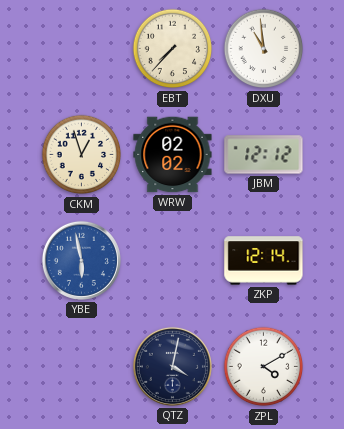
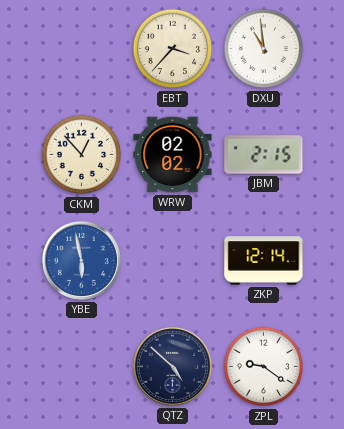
EBT: 7:37 -> 3:37
CKM: 12:57 -> 12:53
JBM: 12:12 -> 2:15
QTZ: 4:02 -> 4:52
ZPL: 4:10 -> 9:21
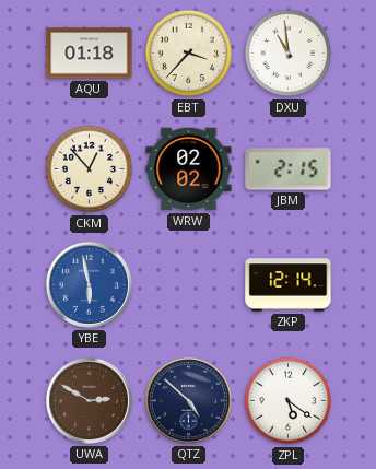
AQU: none -> 01:18
UWA: none -> 2:50
ZPL: 9:21 -> 5:21
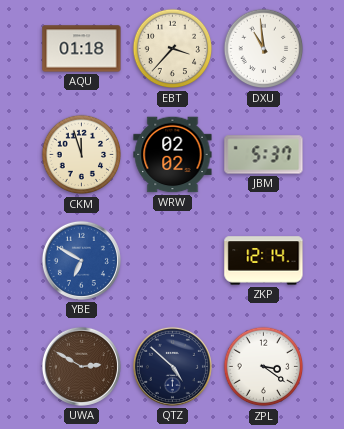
CKM: 12:53 -> 11:57
JBM: 2:15 -> 5:37
YBE: 5:58 -> 6:50
ZPL: 5:21 -> 3:21
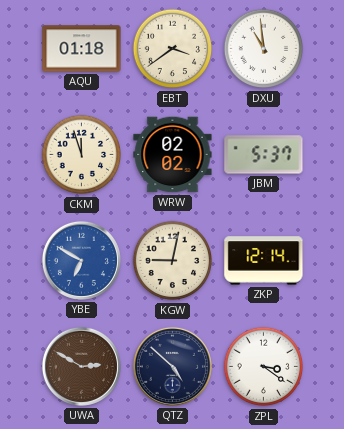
EBT: 3:37 -> 3:39
KGW: none -> 9:02
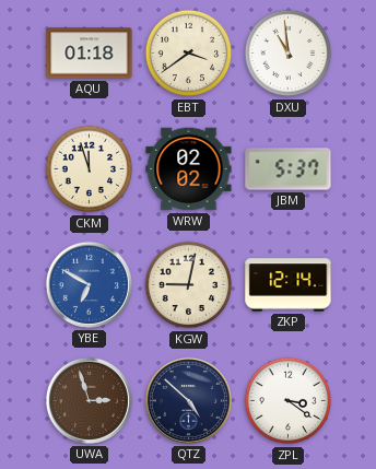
UWA: 2:50 -> 2:57
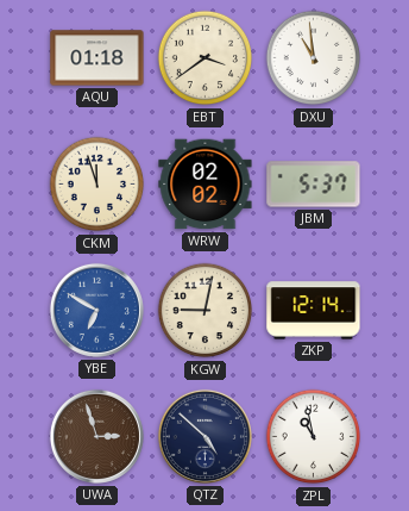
ZPL: 3:21 -> 10:58
